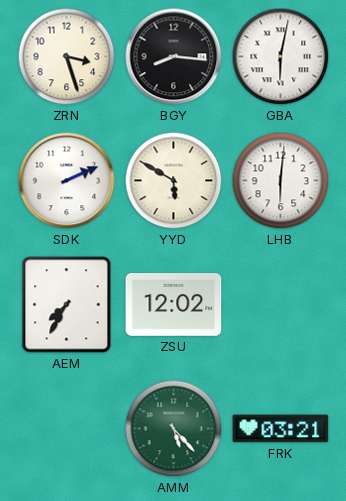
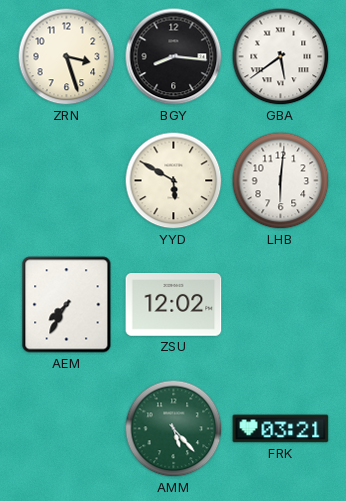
GBA: 6:02 -> 5:39
SDK: 2:11 -> none
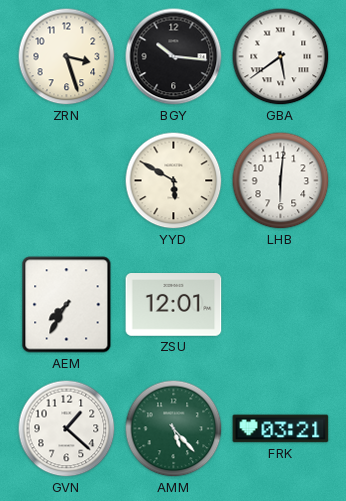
BGY: 8:16 -> 10:16
ZSU: 12:02 -> 12:01
GVN: none -> 1:22
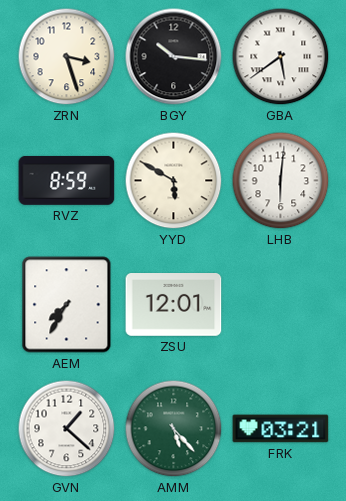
RVZ: none -> 8:59
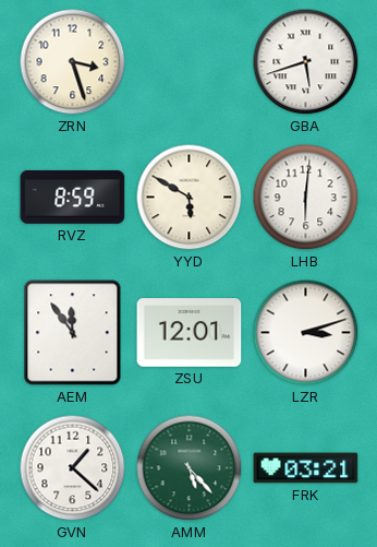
BGY: 10:16 -> none
GBA: 5:39 -> 5:42
AEM: 7:35 -> 11:54
LZR: none -> 3:12
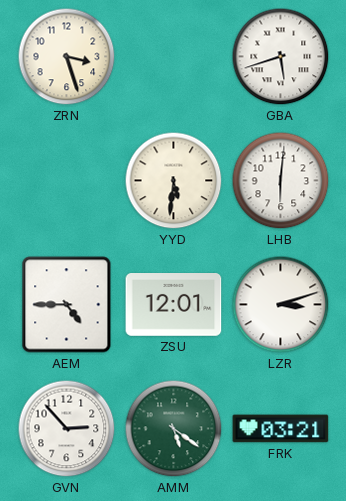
RVZ: 8:59 -> none
YYD: 5:50 -> 5:31
AEM: 11:54 -> 4:45
GVN: 1:22 -> 2:53
AMM: 5:23 -> 5:21
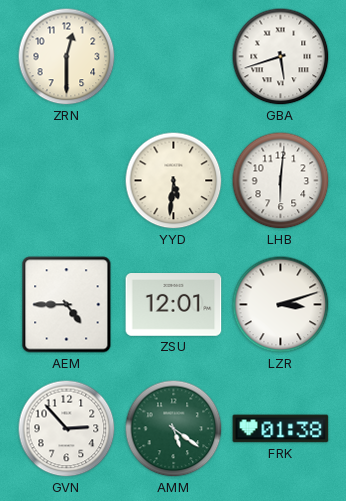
ZRN: 3:27 -> 12:30
FRK: 03:21 -> 01:38
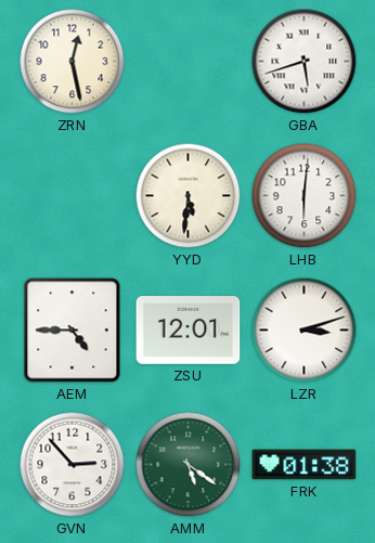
ZRN: 12:30 -> 12:28
